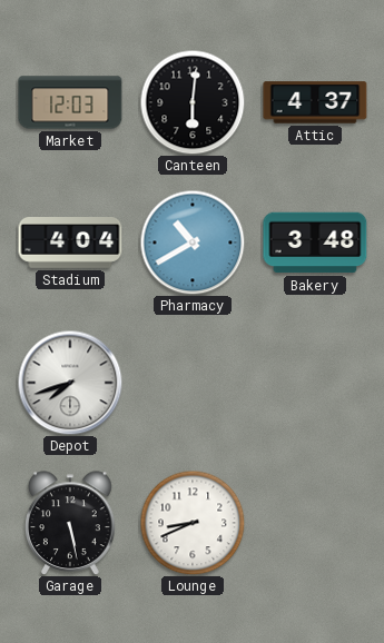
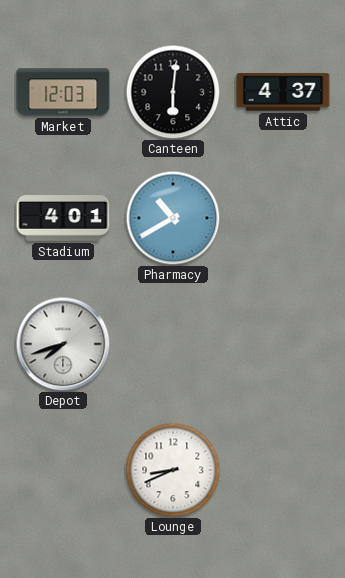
Stadium: 4:04 -> 4:01
Bakery: 3:48 -> none
Garage: 5:28 -> none
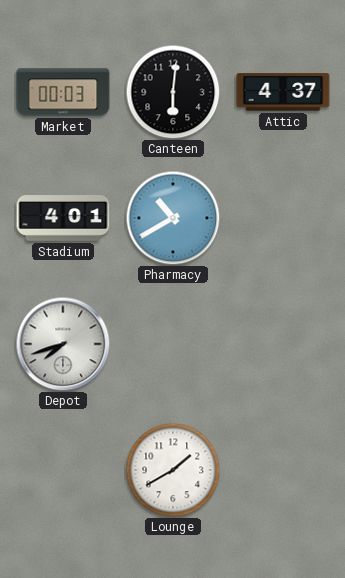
Market: 12:03 -> 00:03
Lounge: 8:41 -> 1:40
